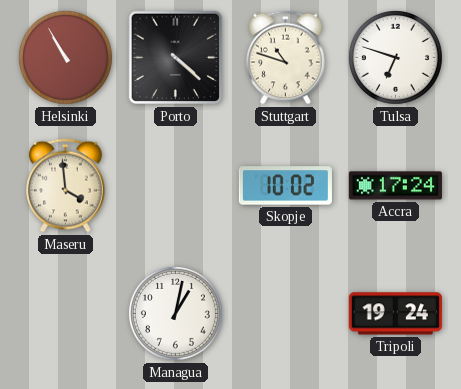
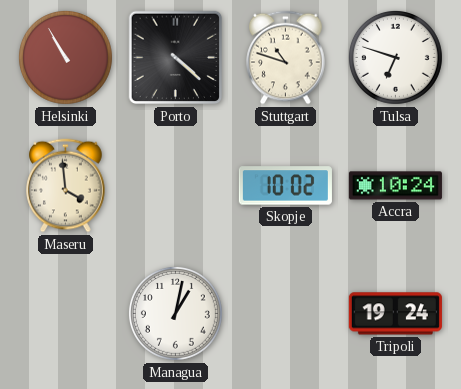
Accra: 17:24 -> 10:24
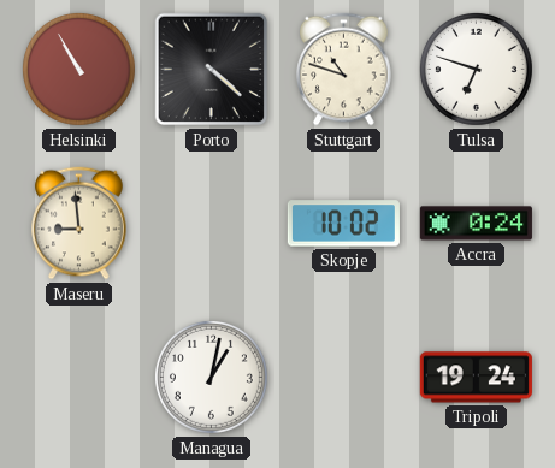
Maseru: 3:59 -> 8:59
Accra: 10:24 -> 0:24
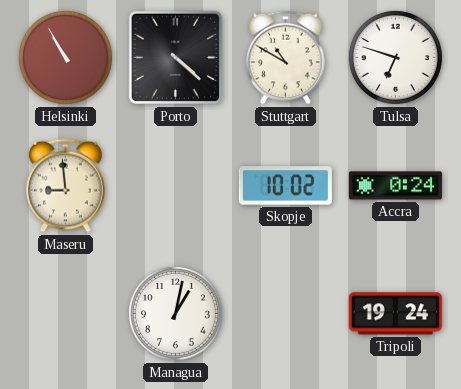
Stuttgart: 10:48 -> 10:50
